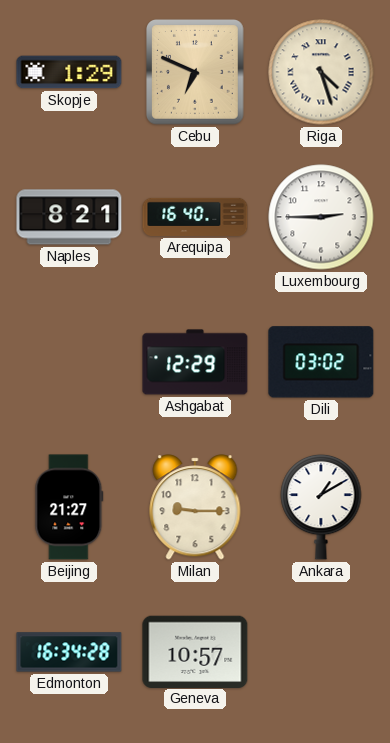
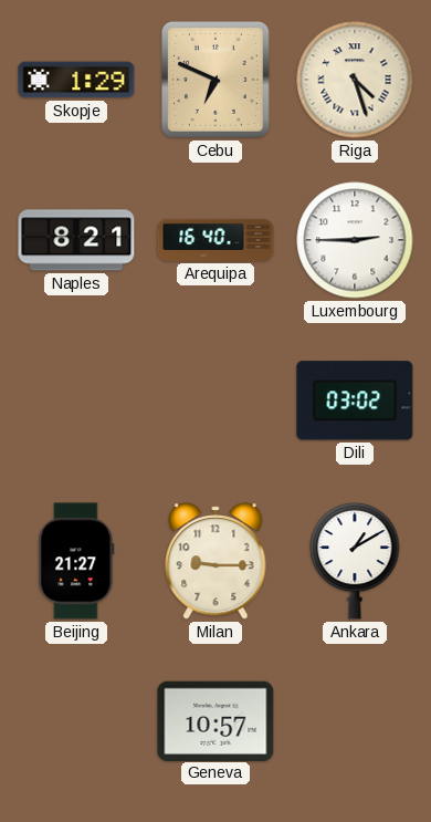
Ashgabat: 12:29 -> none
Edmonton: 16:34 -> none
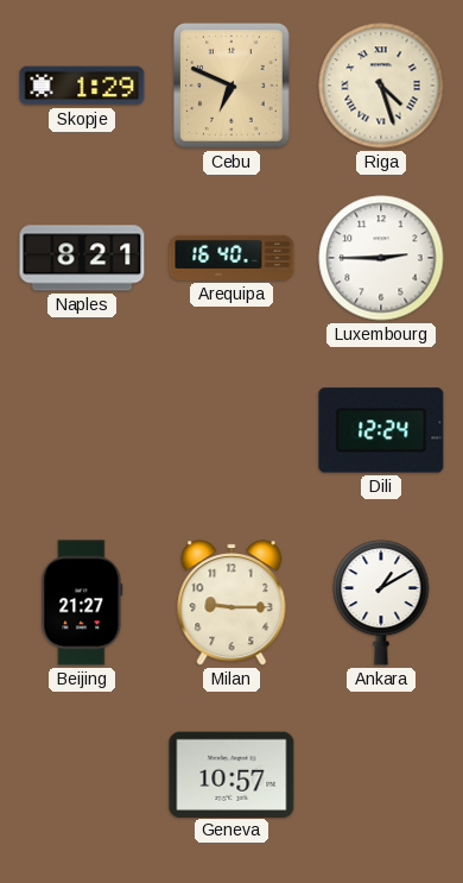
Dili: 03:02 -> 12:24
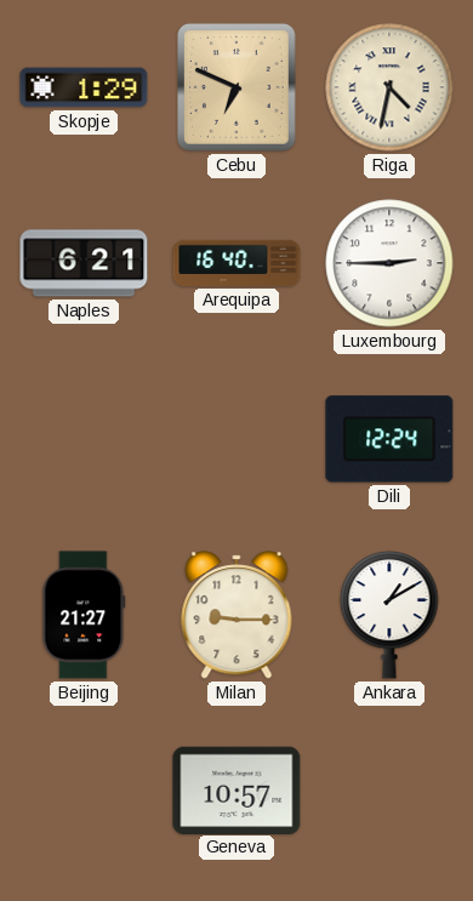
Riga: 4:27 -> 4:32
Naples: 8:21 -> 6:21
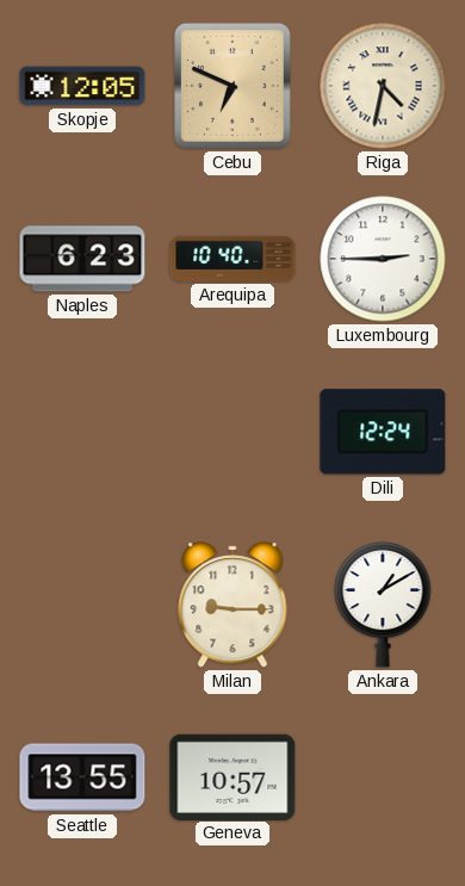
Skopje: 1:29 -> 12:05
Naples: 6:21 -> 6:23
Arequipa: 16:40 -> 10:40
Beijing: 21:27 -> none
Seattle: none -> 13:55
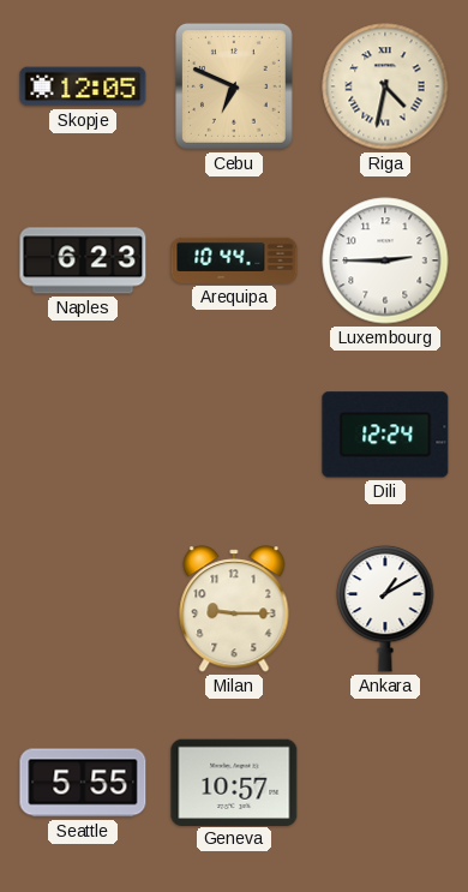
Arequipa: 10:40 -> 10:44
Seattle: 13:55 -> 5:55
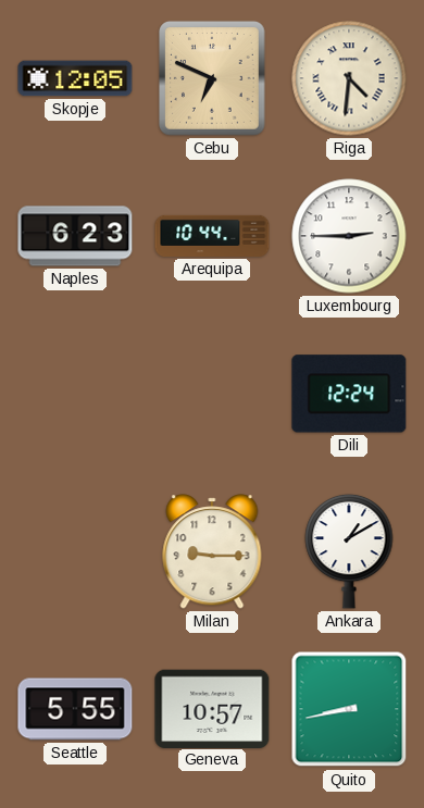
Riga: 4:32 -> 4:31
Quito: none -> 8:43
